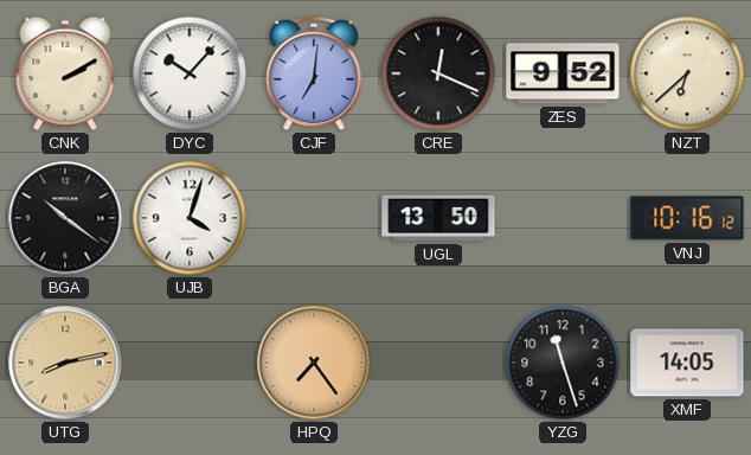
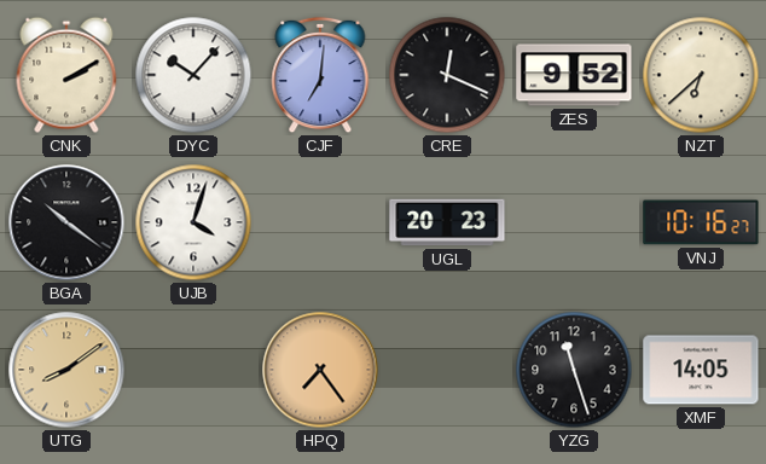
UGL: 13:50 -> 20:23
VNJ: 10:16:12 -> 10:16:27
UTG: 8:13 -> 8:09
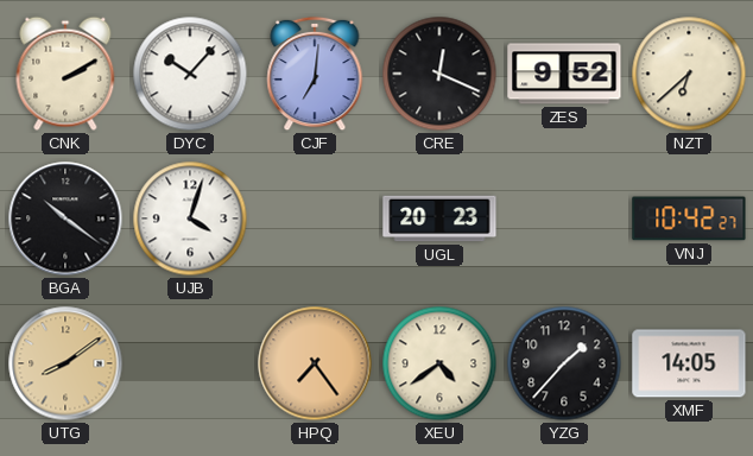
VNJ: 10:16 -> 10:42
XEU: none -> 4:39
YZG: 11:27 -> 1:37
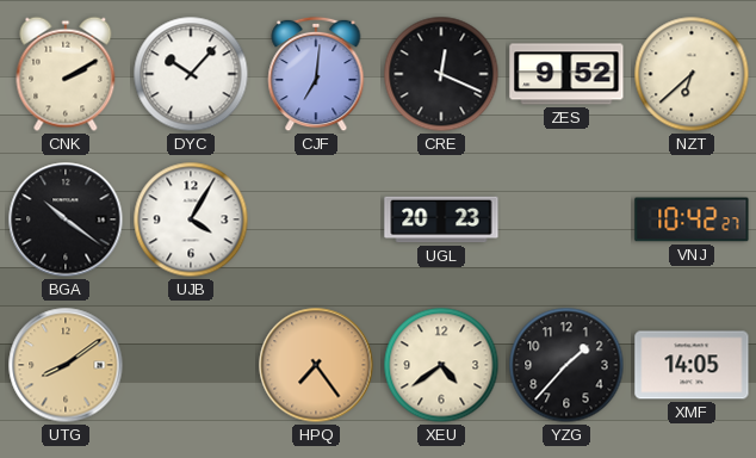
UJB: 4:03 -> 4:05
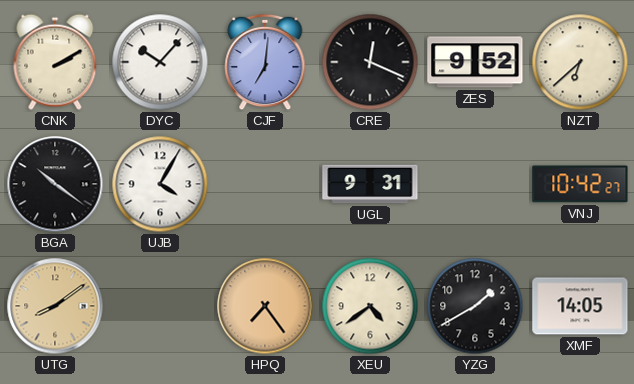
UGL: 20:23 -> 9:31
YZG: 1:37 -> 1:40
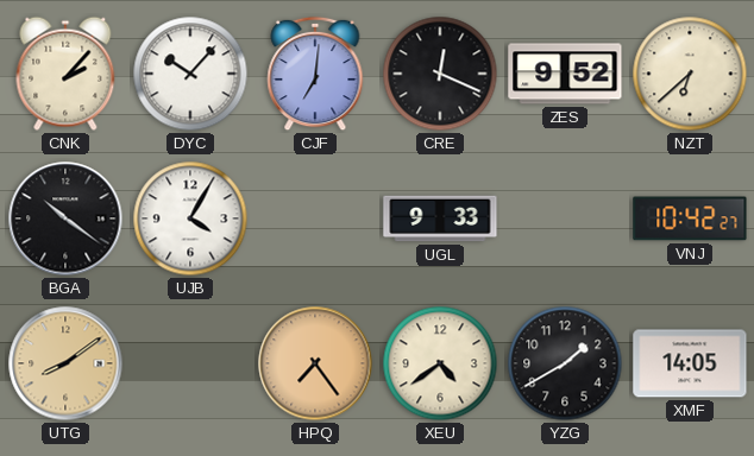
CNK: 2:10 -> 2:07
UGL: 9:31 -> 9:33
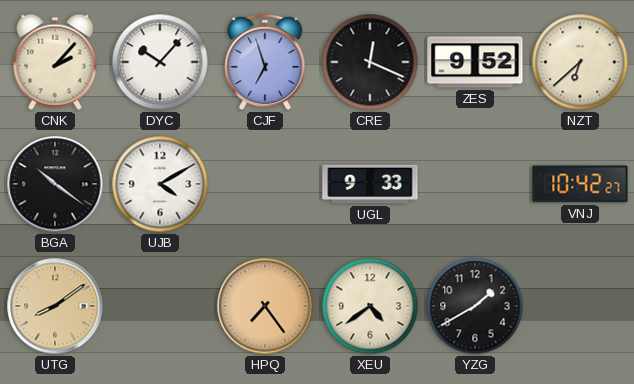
CJF: 7:01 -> 6:57
UJB: 4:05 -> 4:10
XMF: 14:05 -> none
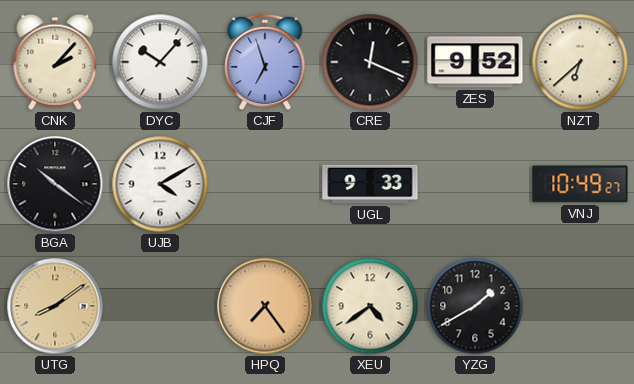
VNJ: 10:42 -> 10:49
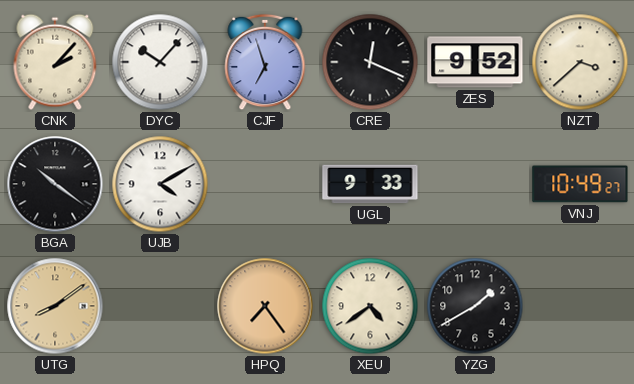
NZT: 6:38 -> 3:38
